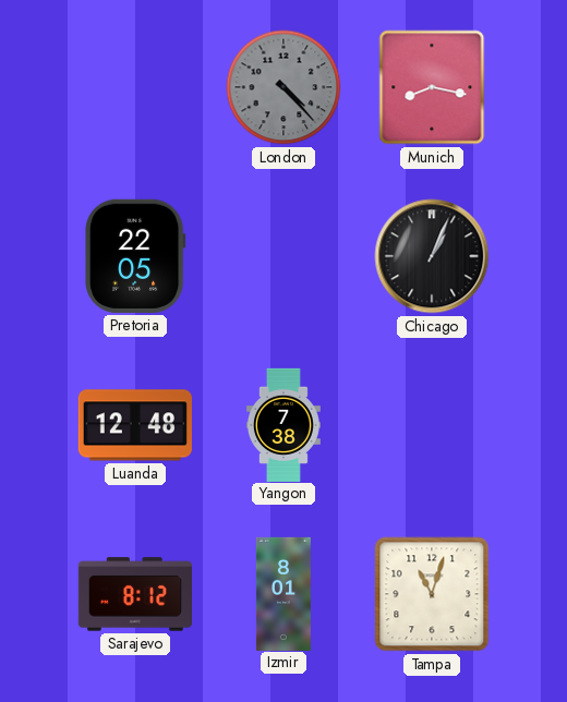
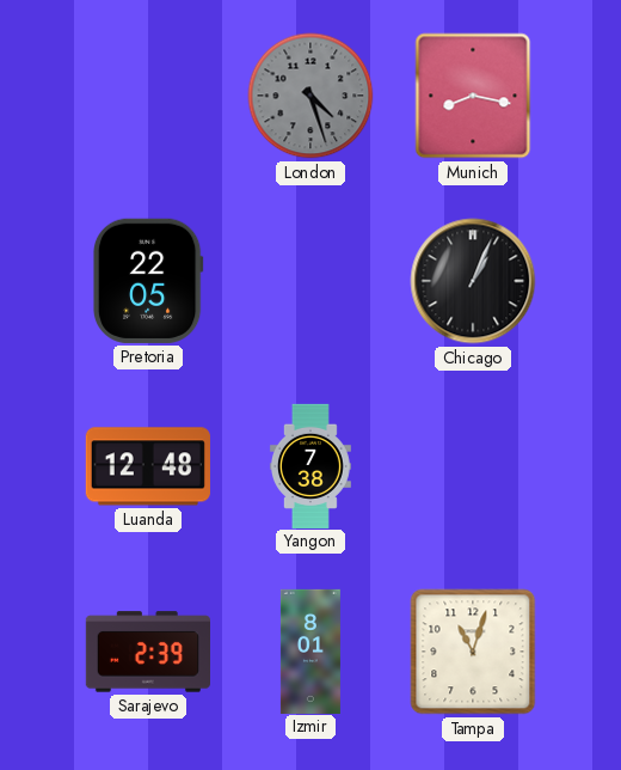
London: 4:23 -> 4:27
Sarajevo: 8:12 -> 2:39
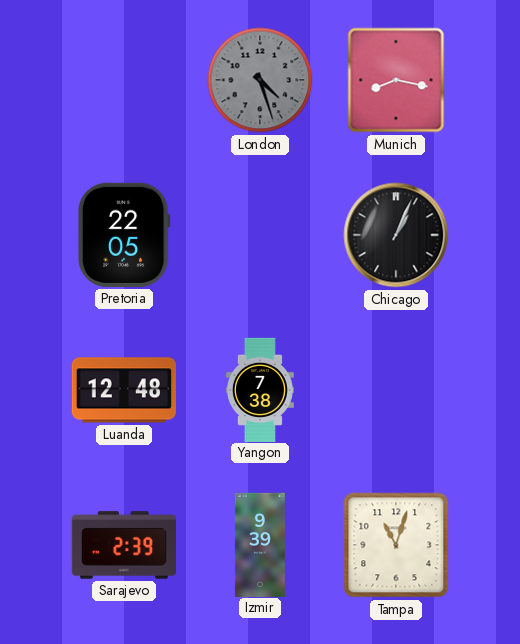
Izmir: 8:01 -> 9:39
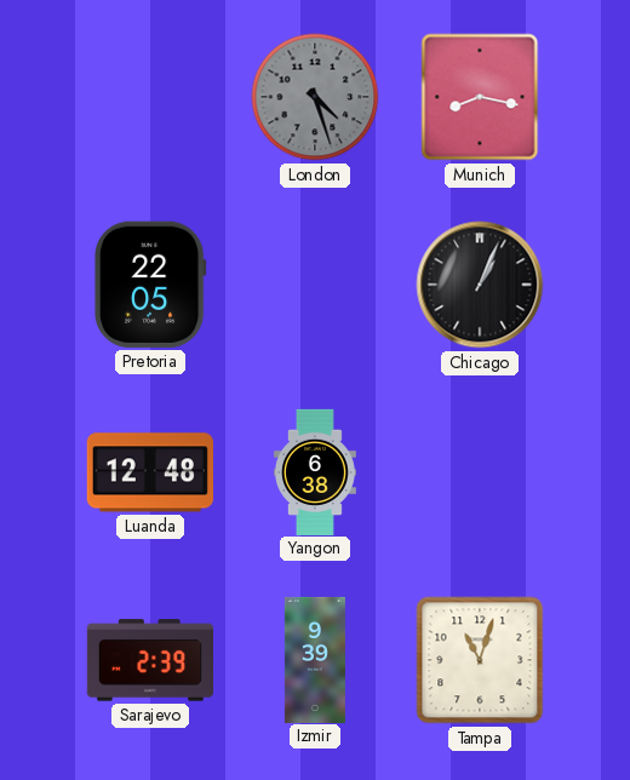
Yangon: 7:38 -> 6:38
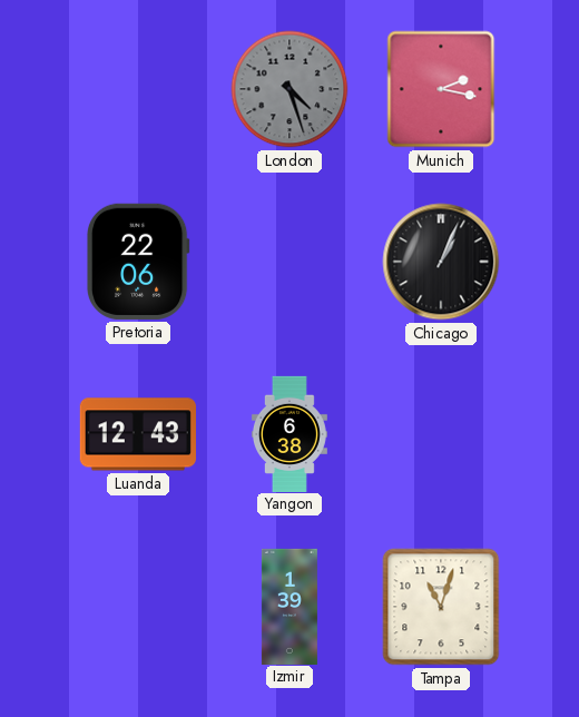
Munich: 8:17 -> 2:17
Pretoria: 22:05 -> 22:06
Luanda: 12:48 -> 12:43
Sarajevo: 2:39 -> none
Izmir: 9:39 -> 1:39
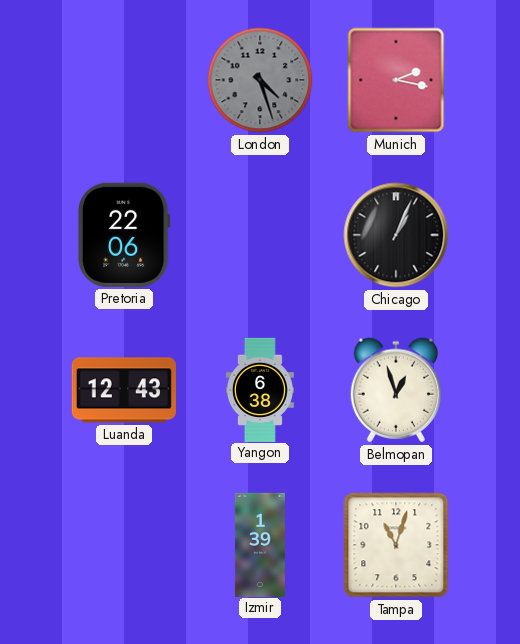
Belmopan: none -> 12:57
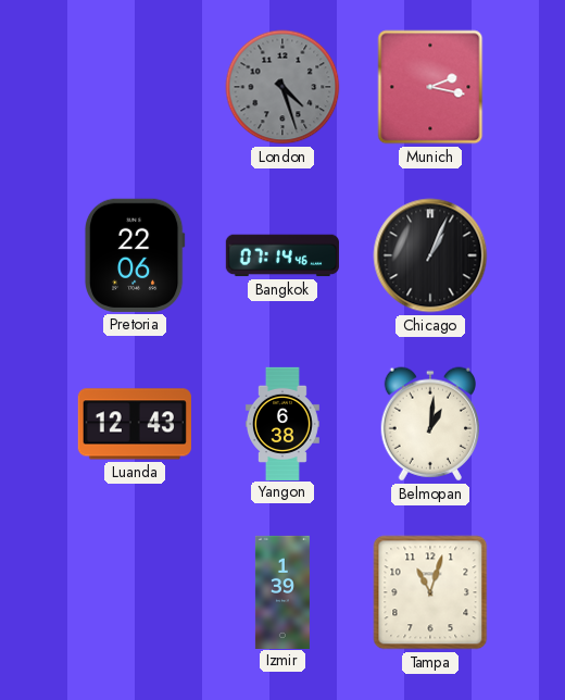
Bangkok: none -> 07:14
Belmopan: 12:57 -> 1:01
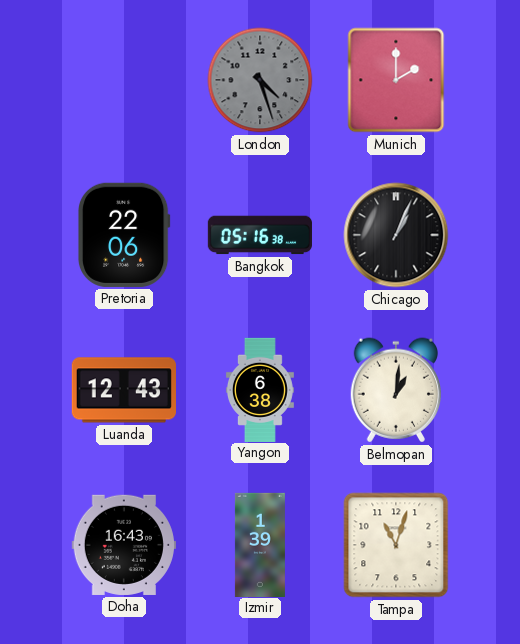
Munich: 2:17 -> 2:00
Bangkok: 07:14 -> 05:16
Doha: none -> 16:43
